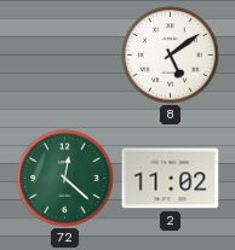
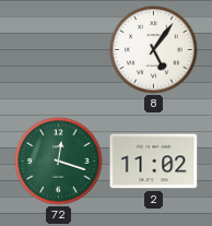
8: 5:09 -> 5:06
72: 12:22 -> 12:18
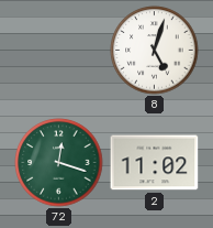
8: 5:06 -> 5:03
